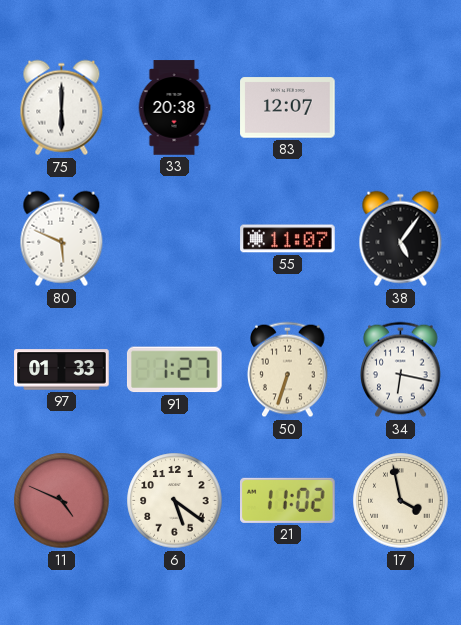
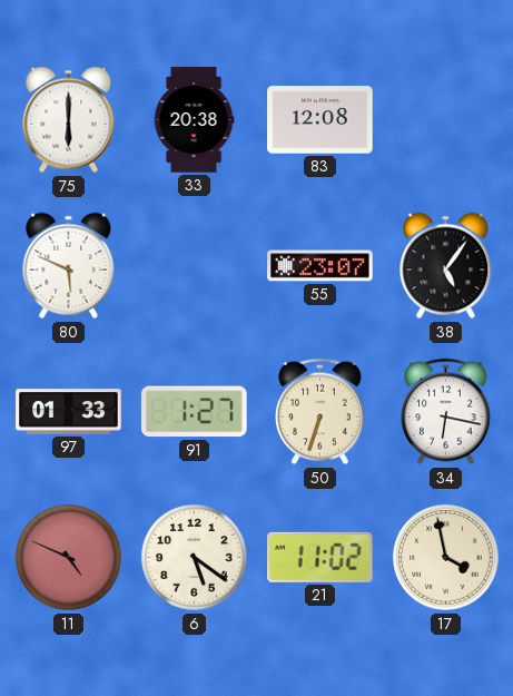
83: 12:07 -> 12:08
55: 11:07 -> 23:07
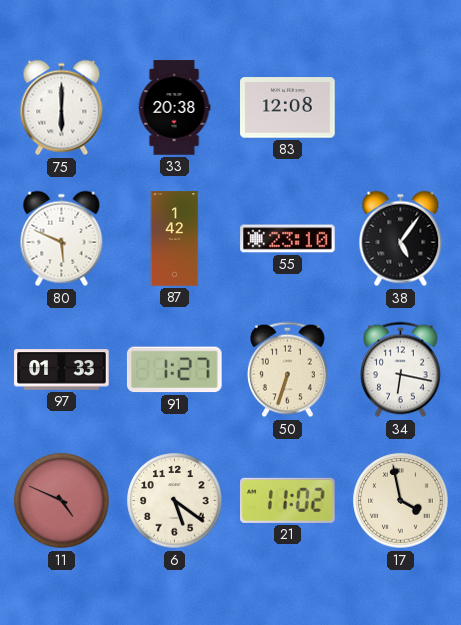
87: none -> 1:42
55: 23:07 -> 23:10
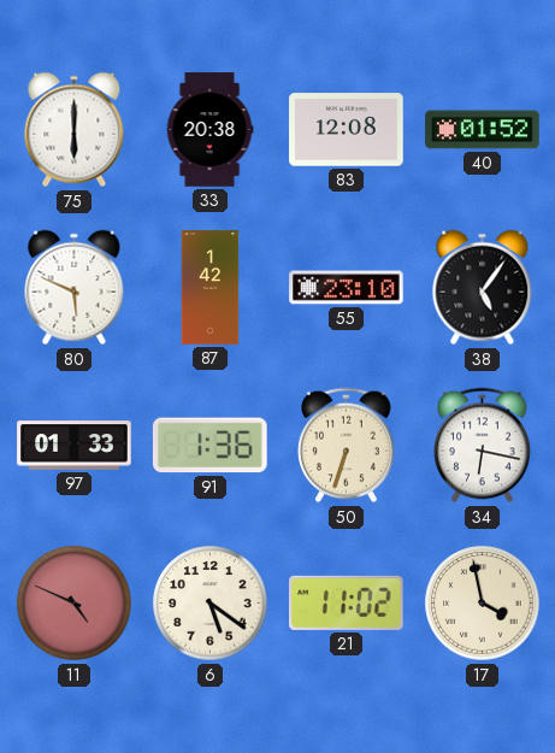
40: none -> 01:52
91: 1:27 -> 1:36
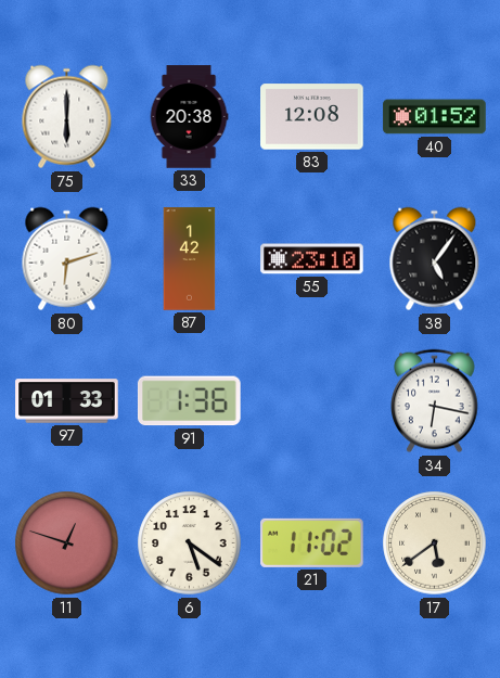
80: 5:49 -> 6:12
50: 6:33 -> none
11: 4:49 -> 12:48
17: 3:58 -> 5:39
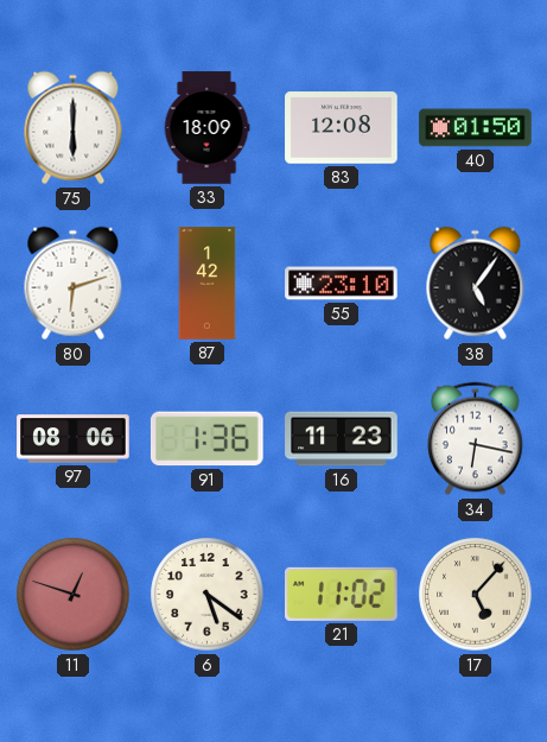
33: 20:38 -> 18:09
40: 01:52 -> 01:50
97: 01:33 -> 08:06
16: none -> 11:23
17: 5:39 -> 5:07
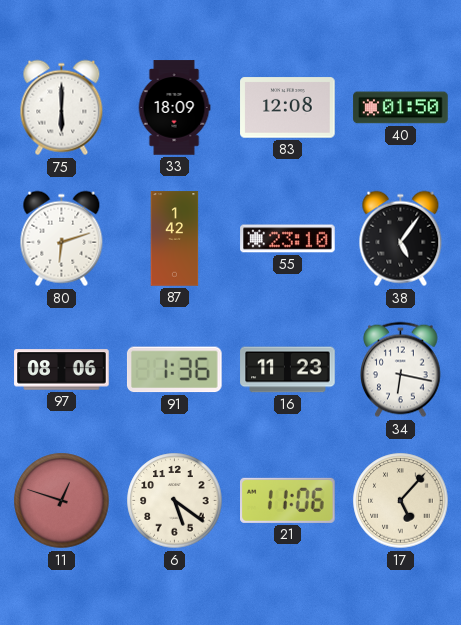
21: 11:02 -> 11:06
